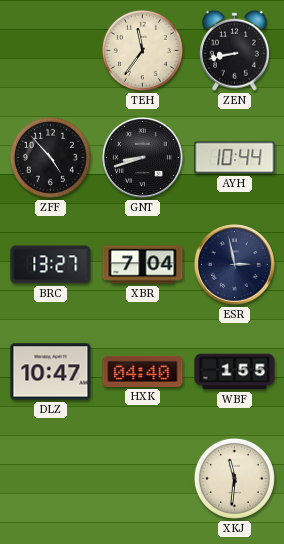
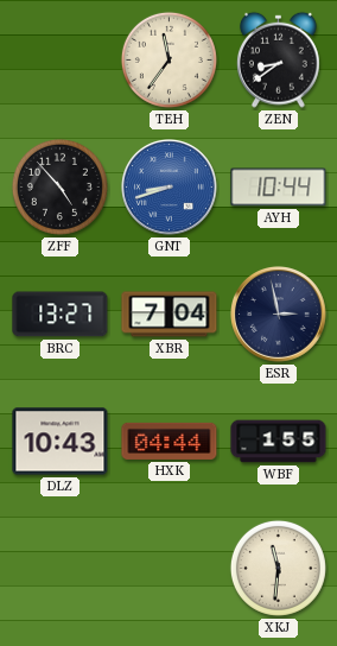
ZEN: 8:43 -> 8:39
GNT dial: black -> blue
DLZ: 10:47 -> 10:43
HXK: 04:40 -> 04:44
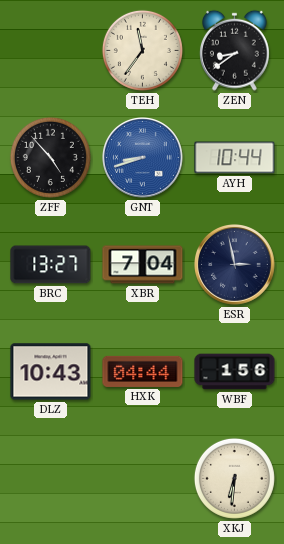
WBF: 1:55 -> 1:56
XKJ: 11:31 -> 6:31
